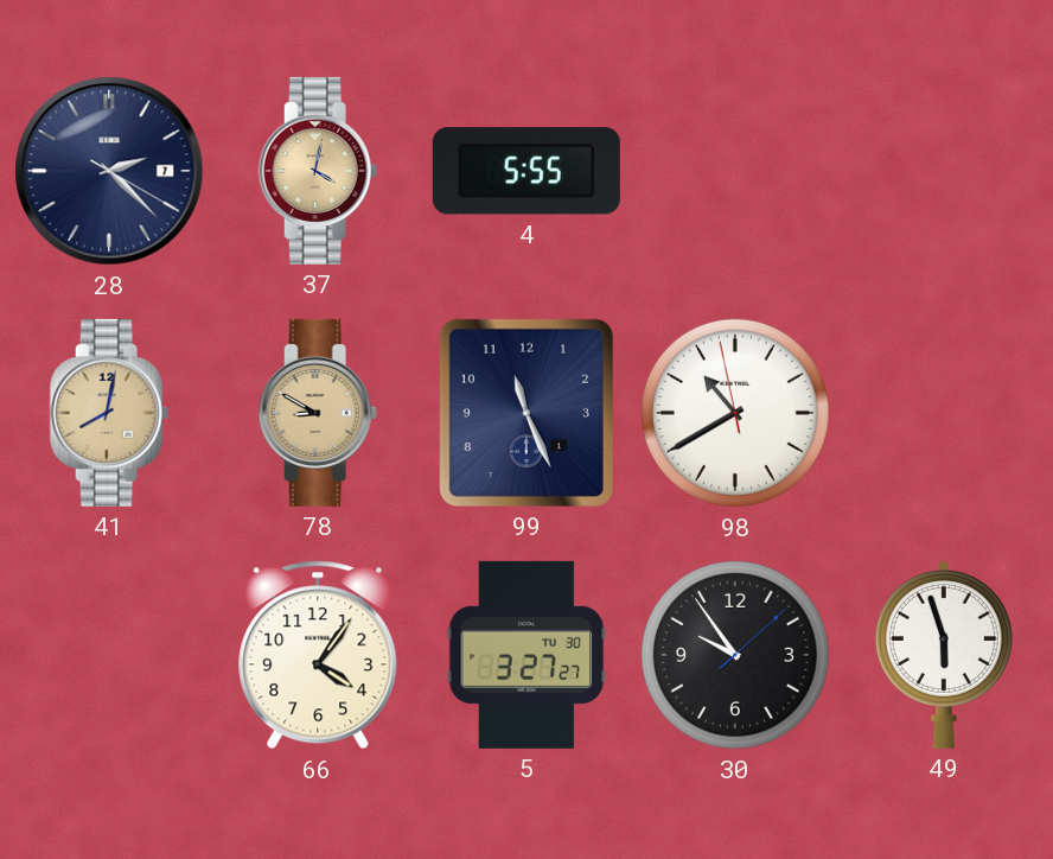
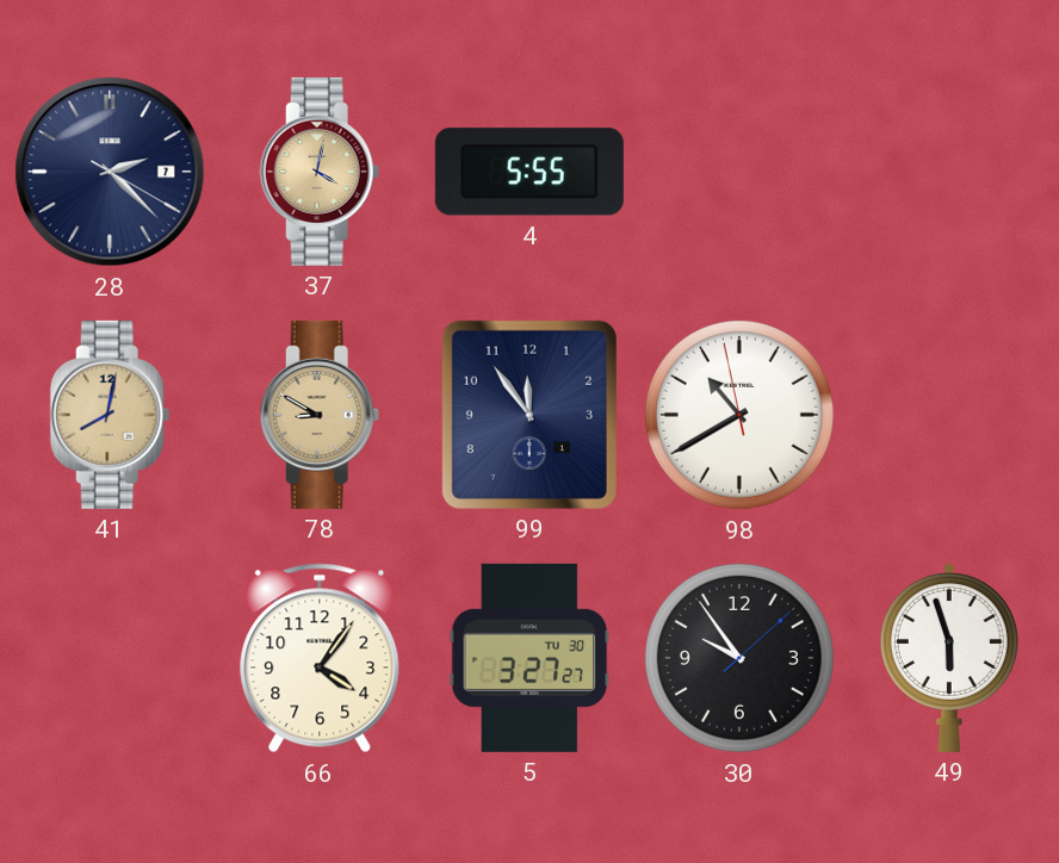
99: 11:26 -> 11:54
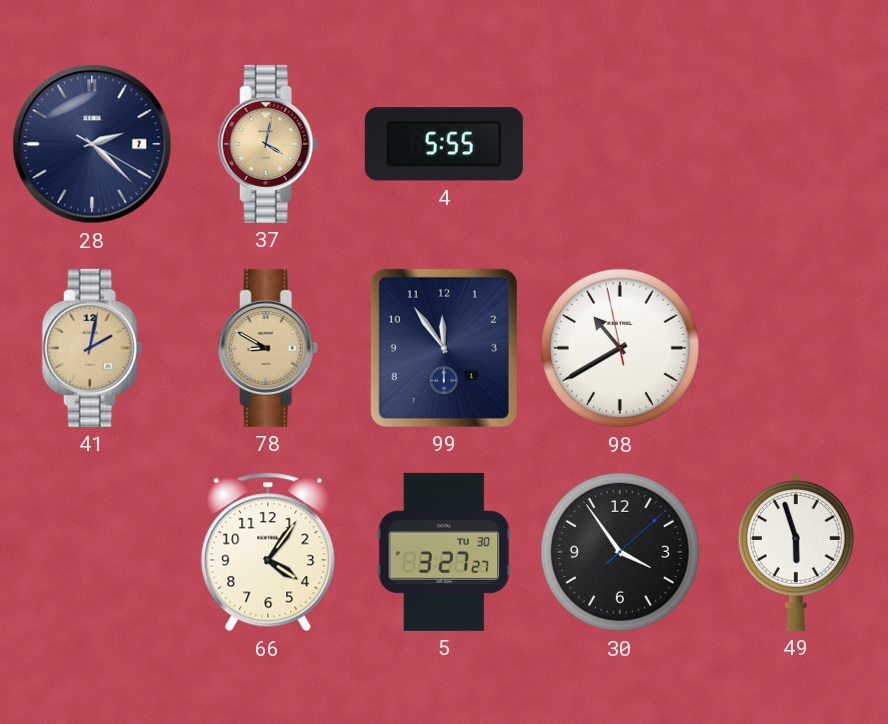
41: 8:02 -> 2:02
30: 9:54 -> 3:54
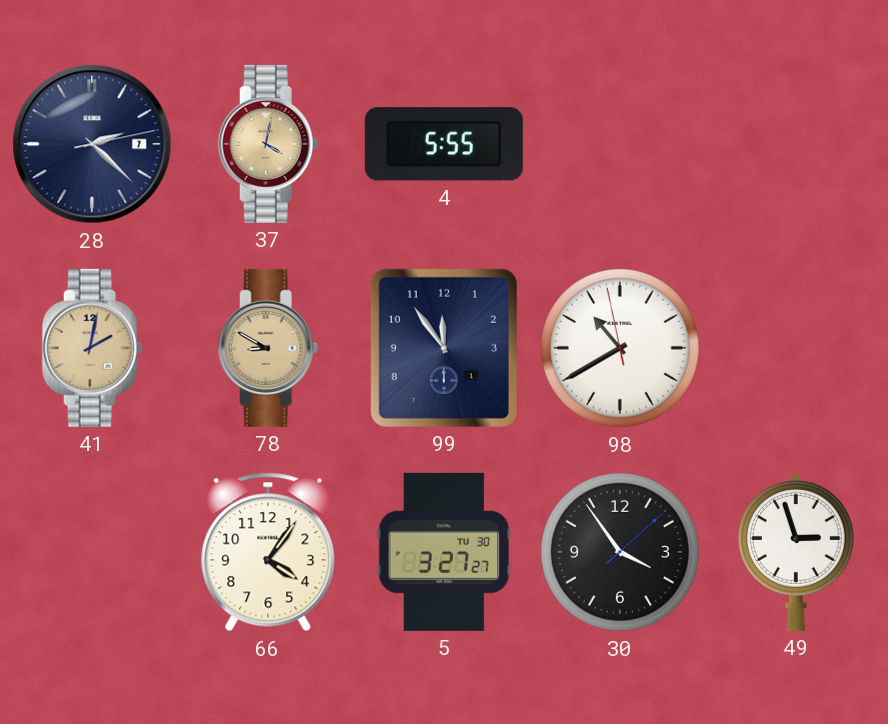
28: 2:22:20 -> 2:22:13
49: 5:57 -> 2:57
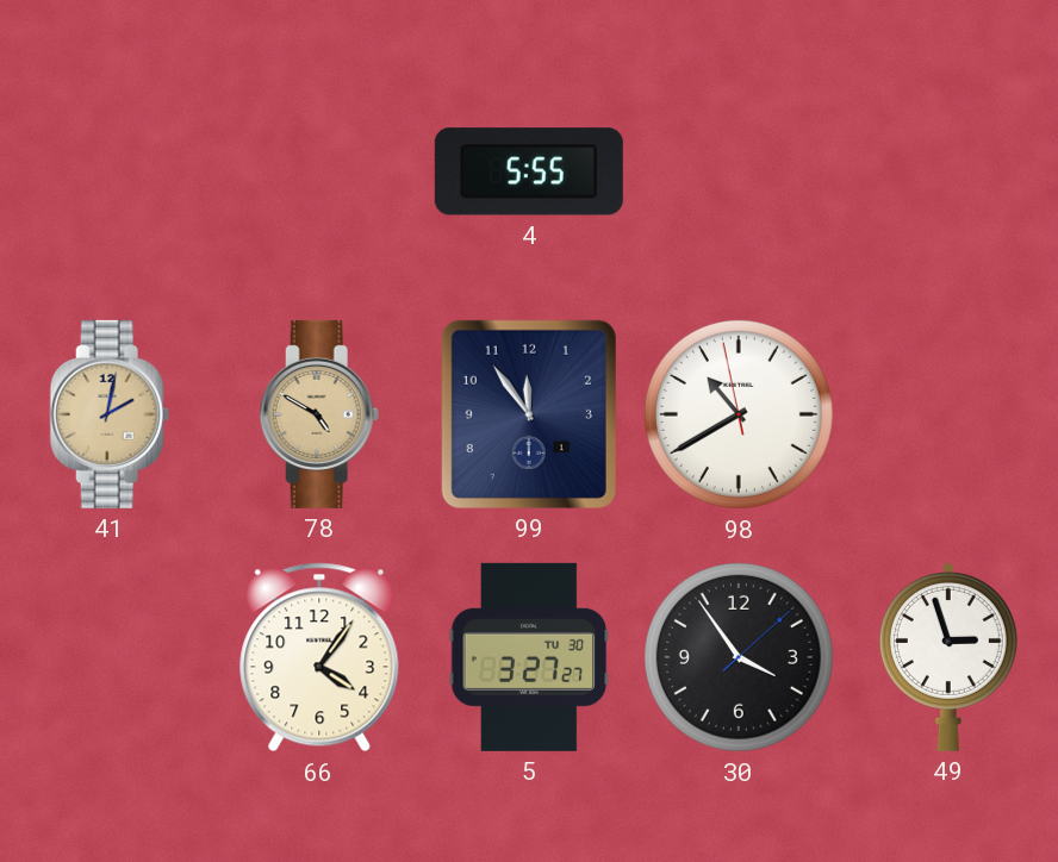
28: 2:22 -> none
37: 4:02 -> none
78: 8:50 -> 4:50
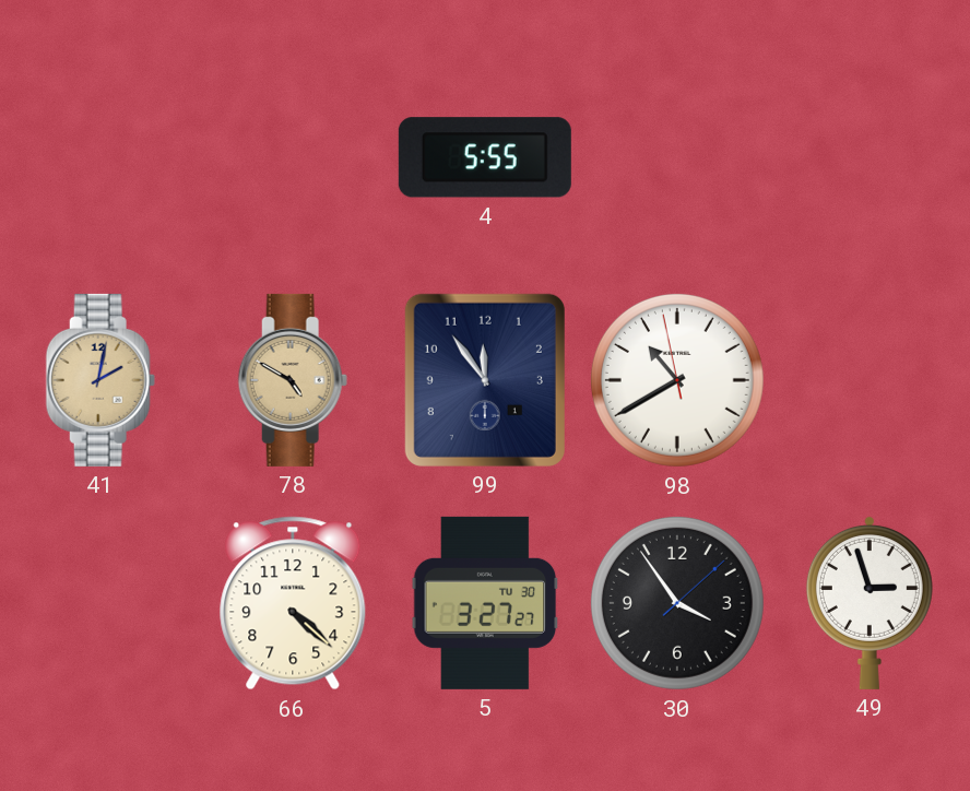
66: 4:06 -> 4:22
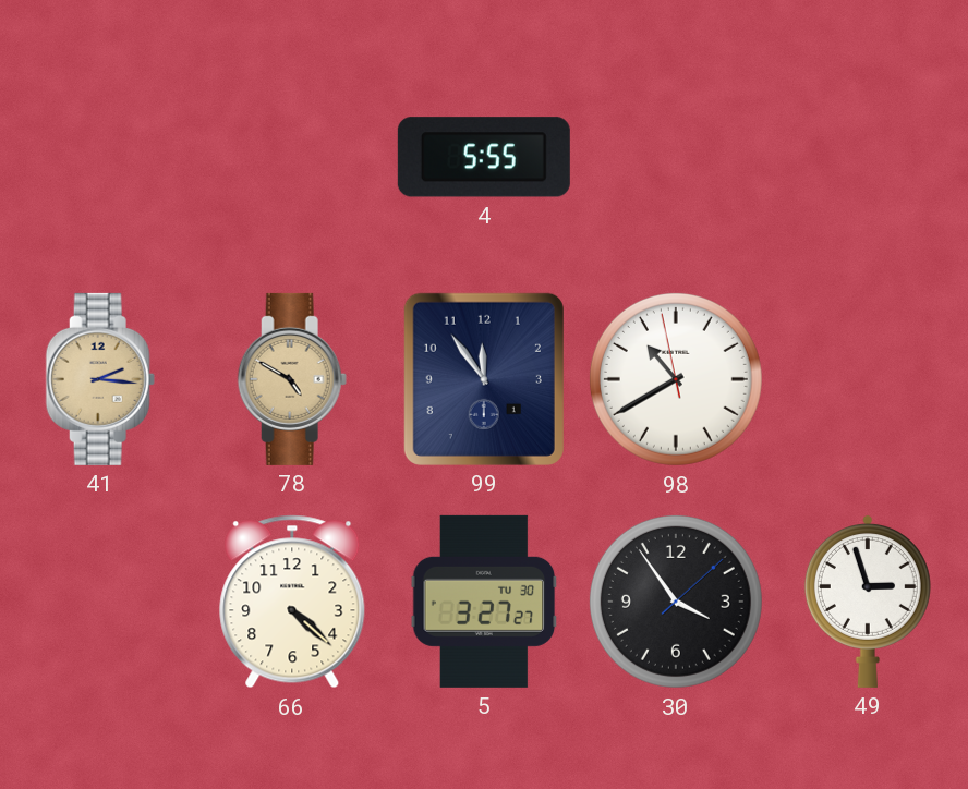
41: 2:02 -> 2:16
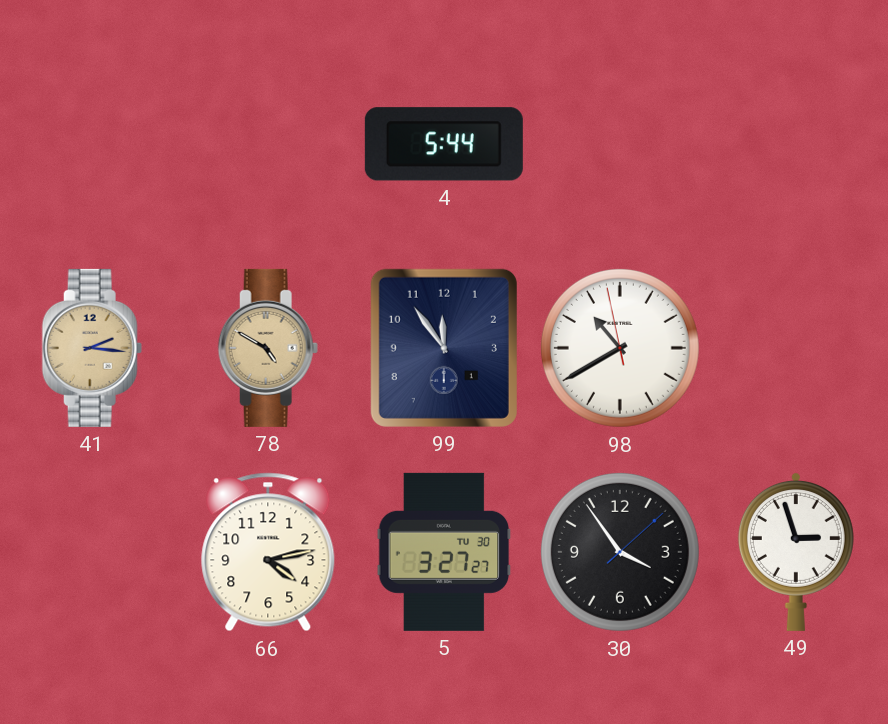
4: 5:55 -> 5:44
66: 4:22 -> 4:13
